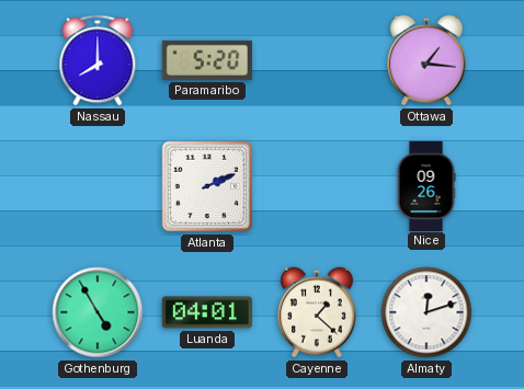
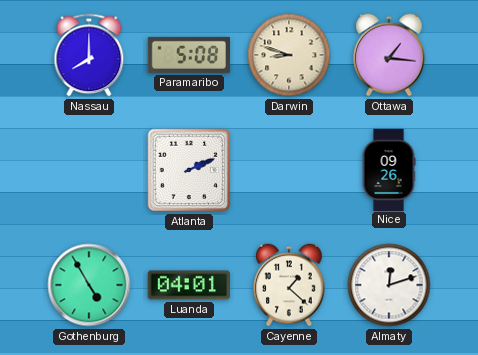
Paramaribo: 5:20 -> 5:08
Darwin: none -> 8:48
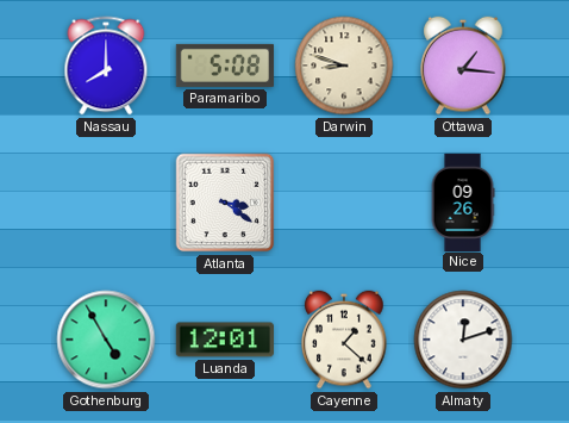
Atlanta: 2:11 -> 3:21
Luanda: 04:01 -> 12:01
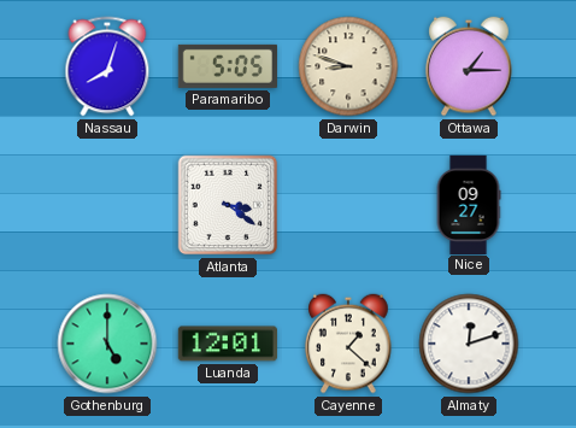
Nassau: 8:00 -> 8:03
Paramaribo: 5:08 -> 5:05
Ottawa: 1:16 -> 1:15
Nice: 09:26 -> 09:27
Gothenburg: 4:55 -> 5:00
